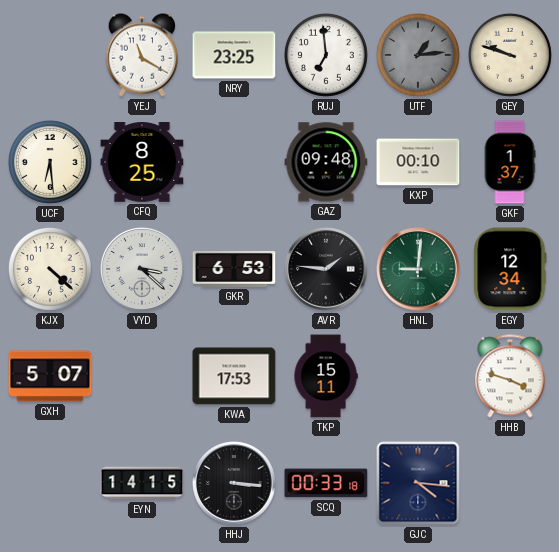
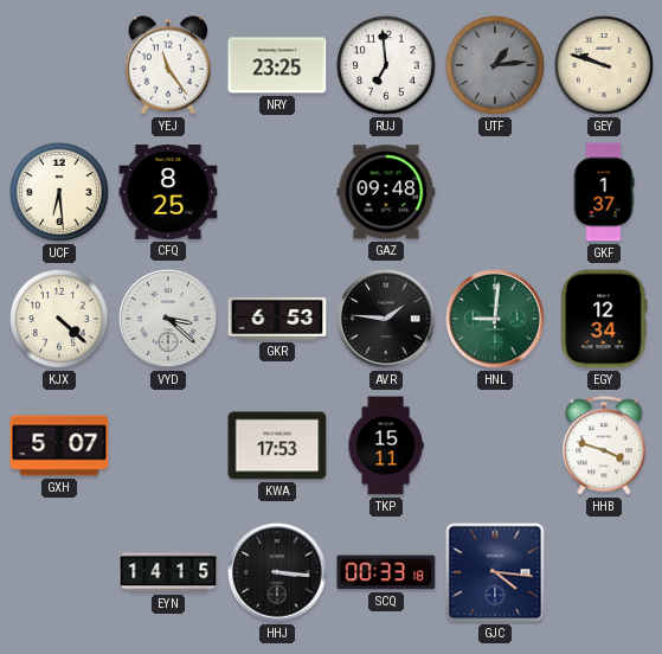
YEJ: 11:20 -> 11:24
KXP: 00:10 -> none
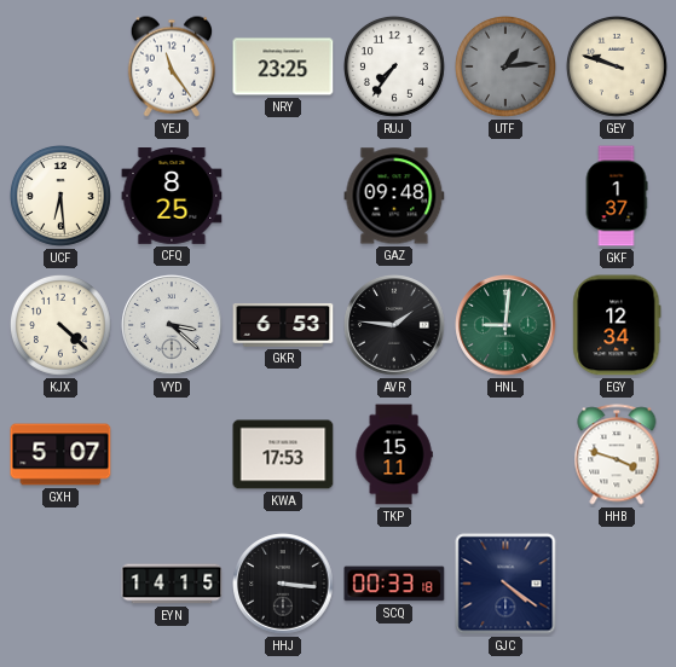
RUJ: 6:59 -> 7:36
GJC: 4:16 -> 4:21
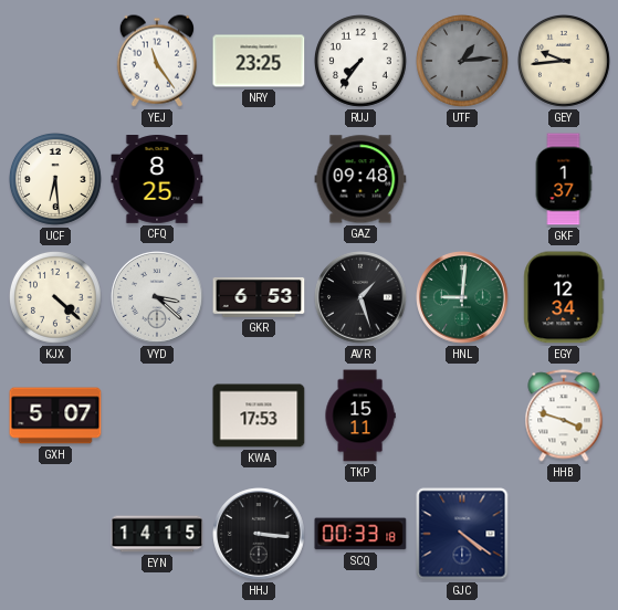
GEY: 9:48 -> 9:44
AVR: 1:46 -> 1:27
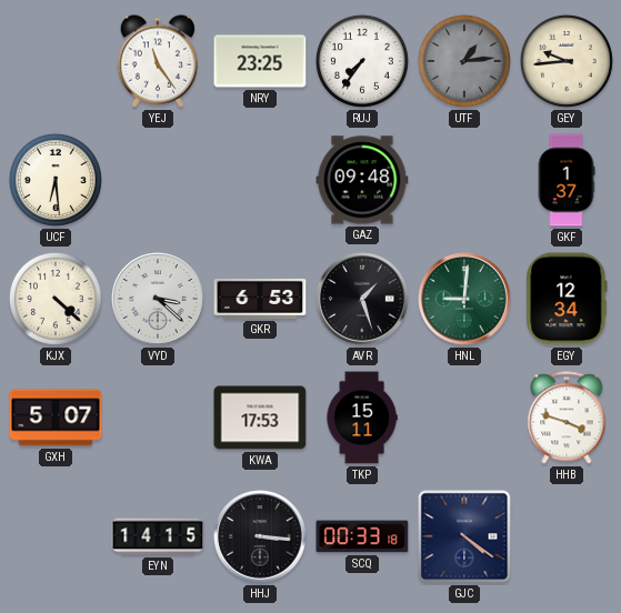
CFQ: 8:25 -> none
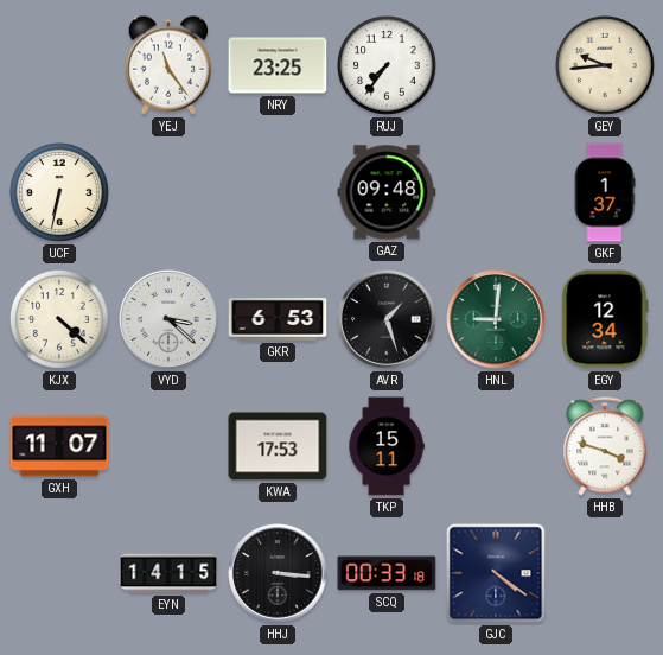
UTF: 1:14 -> none
UCF: 6:29 -> 6:32
GXH: 5:07 -> 11:07
